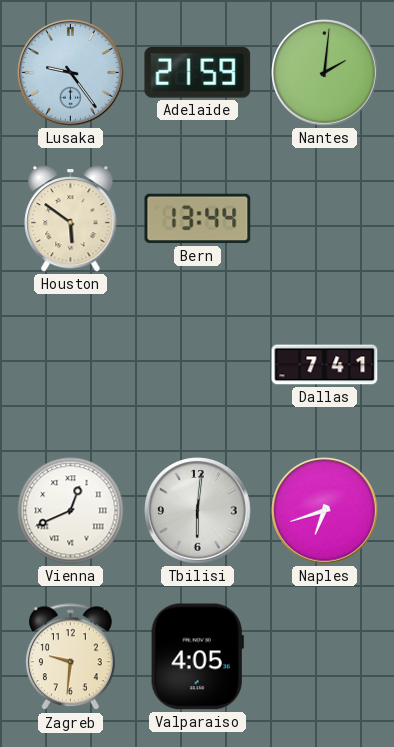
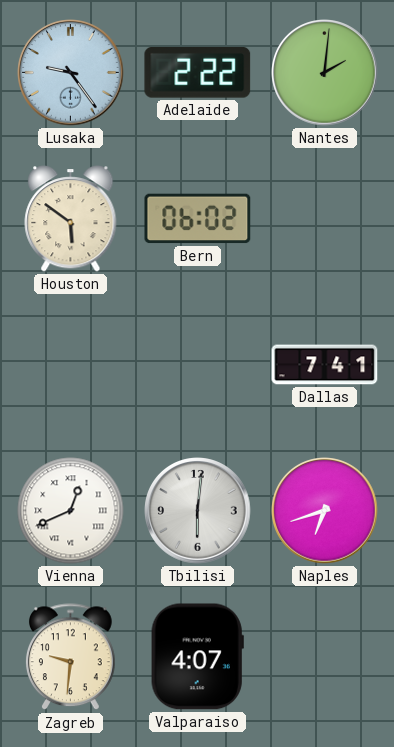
Adelaide: 21:59 -> 2:22
Bern: 13:44 -> 06:02
Valparaiso: 4:05 -> 4:07
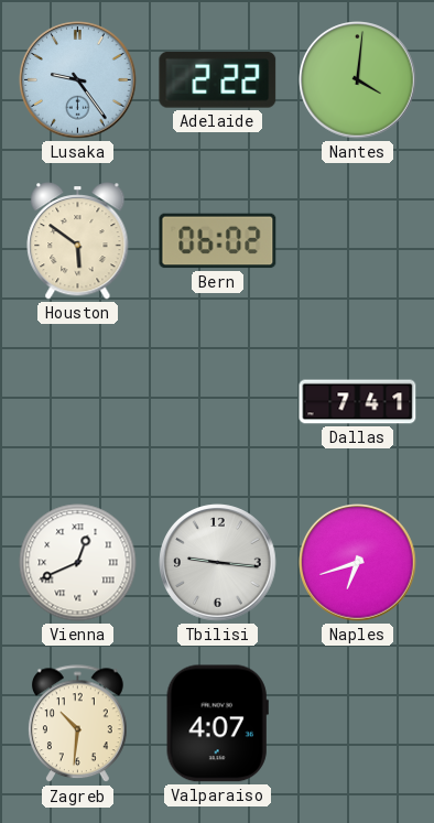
Nantes: 2:01 -> 4:01
Tbilisi: 6:01 -> 9:16
Zagreb: 9:31 -> 10:31
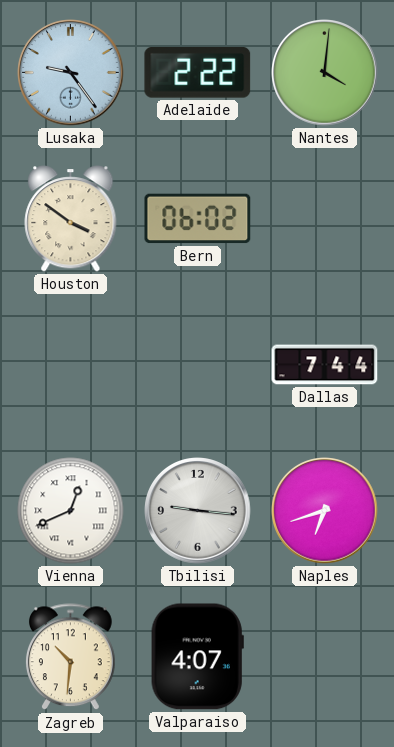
Houston: 5:51 -> 3:51
Dallas: 7:41 -> 7:44
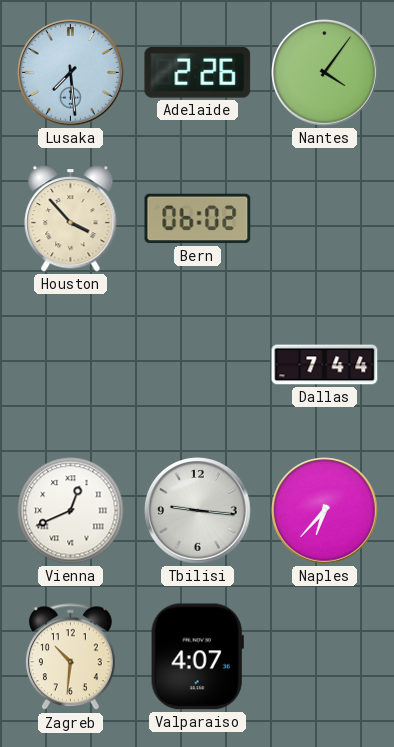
Lusaka: 9:24 -> 7:29
Adelaide: 2:22 -> 2:26
Nantes: 4:01 -> 4:06
Houston: 3:51 -> 3:53
Naples: 6:42 -> 6:37
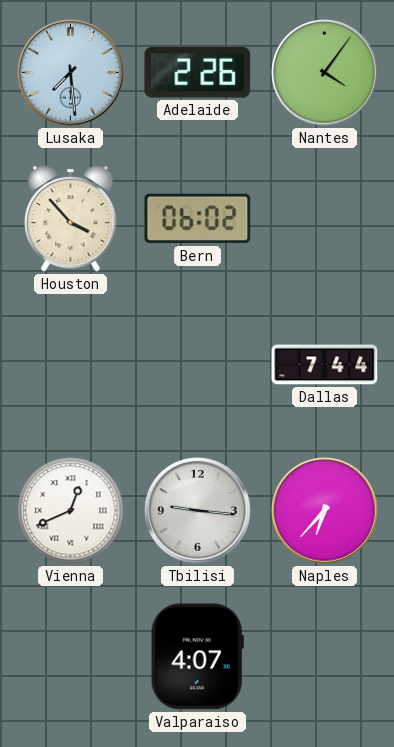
Zagreb: 10:31 -> none
